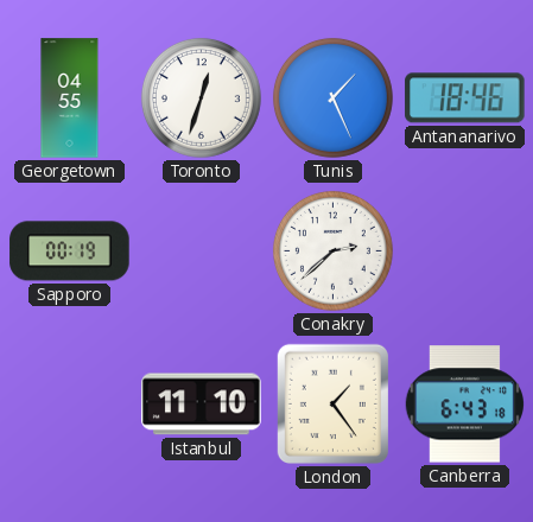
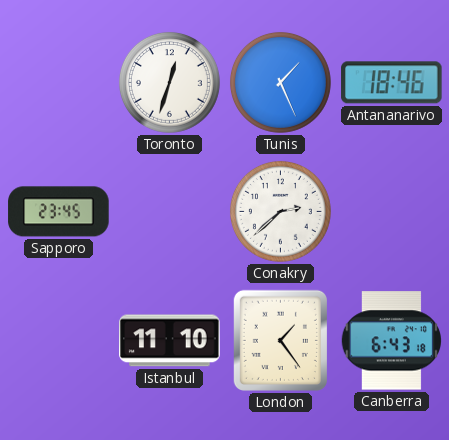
Georgetown: 04:55 -> none
Sapporo: 00:19 -> 23:45
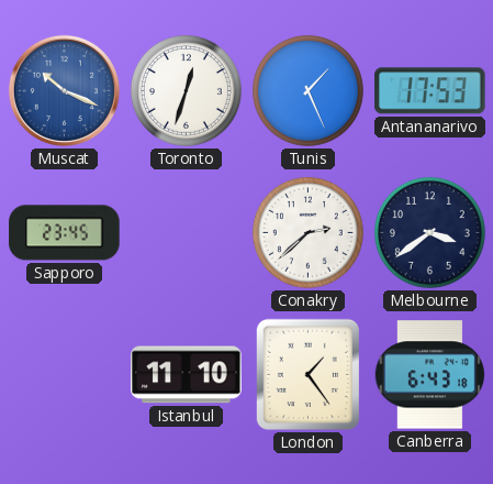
Muscat: none -> 10:19
Antananarivo: 18:46 -> 17:53
Melbourne: none -> 3:39
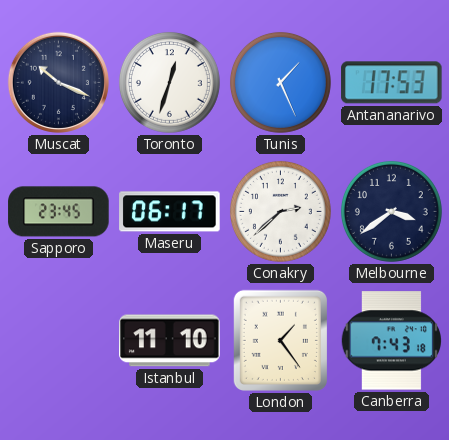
Muscat dial: blue -> navy
Maseru: none -> 06:17
Canberra: 6:43 -> 7:43
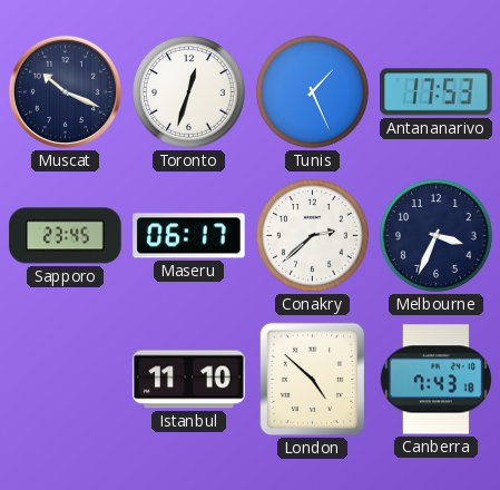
Melbourne: 3:39 -> 3:34
London: 1:24 -> 4:52
